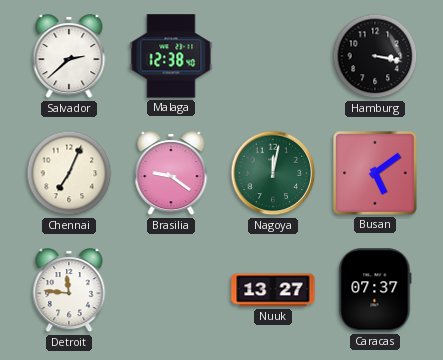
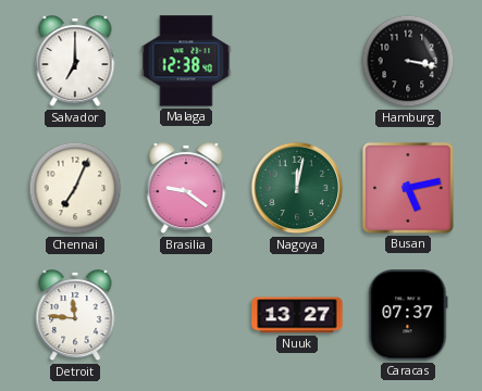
Salvador: 2:38 -> 7:00
Busan: 5:09 -> 5:13
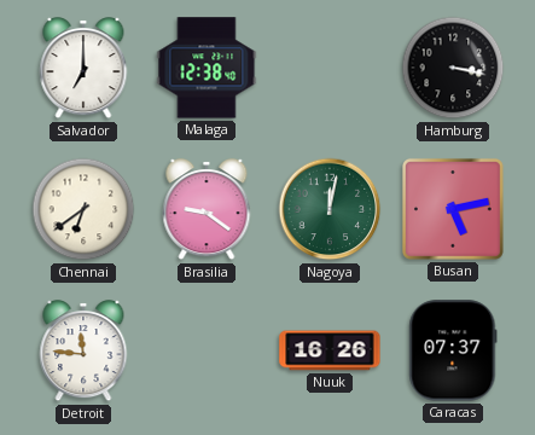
Chennai: 7:04 -> 6:39
Nuuk: 13:27 -> 16:26
